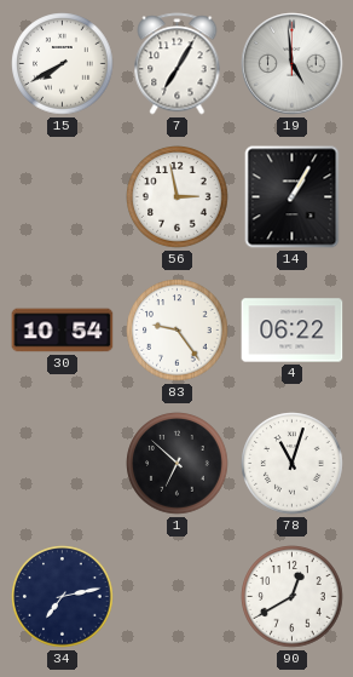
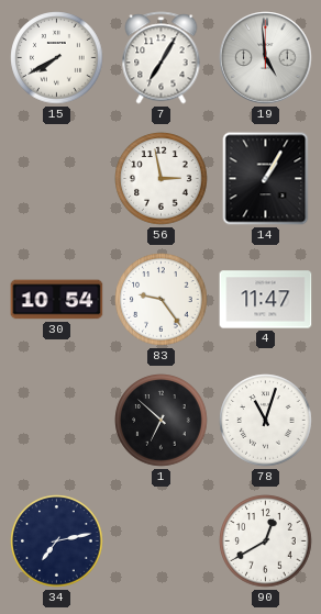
4: 06:22 -> 11:47
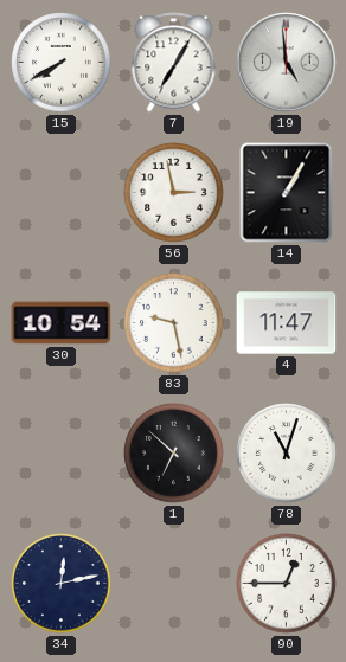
83: 9:24 -> 9:28
34: 7:13 -> 12:13
90: 12:40 -> 12:45
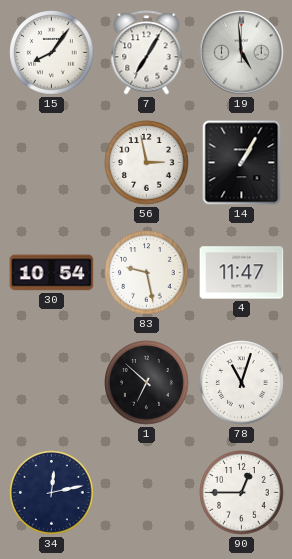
15: 7:40 -> 8:06
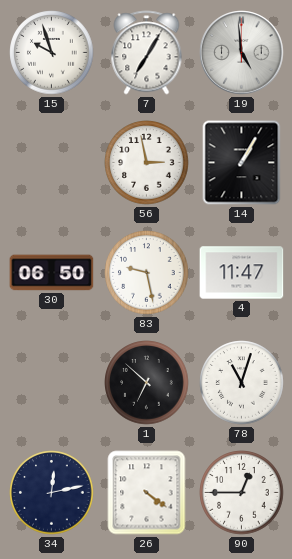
15: 8:06 -> 9:57
30: 10:54 -> 06:50
26: none -> 4:21
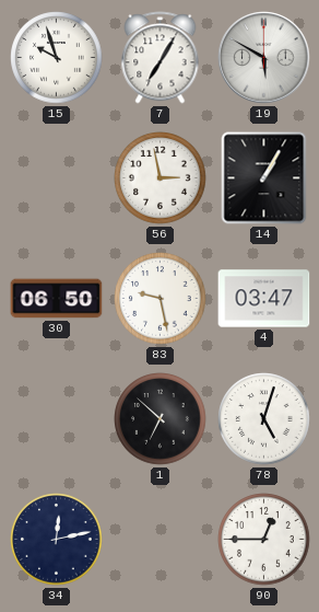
19: 4:59 -> 5:50
4: 11:47 -> 03:47
78: 11:03 -> 5:03
26: 4:21 -> none
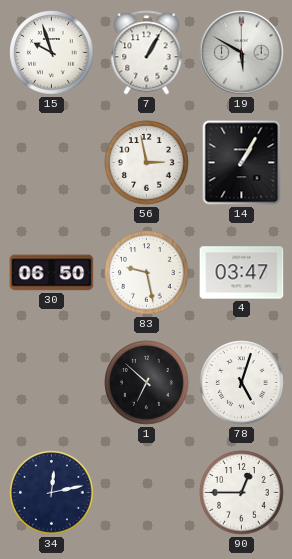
7: 7:05 -> 1:05
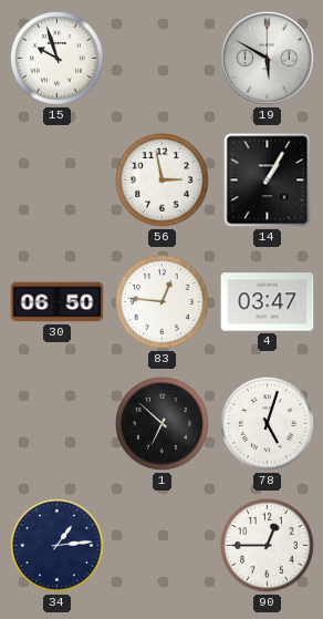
7: 1:05 -> none
83: 9:28 -> 12:46
34: 12:13 -> 1:14
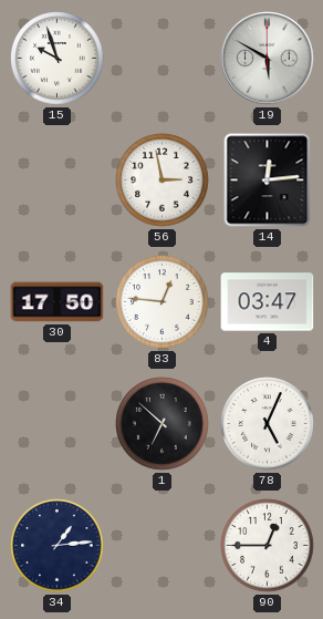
14: 1:05 -> 12:14
30: 06:50 -> 17:50
78: 5:03 -> 5:04
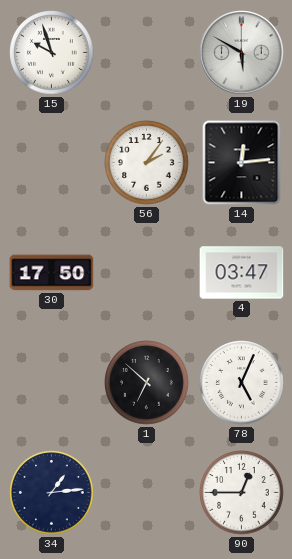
56: 2:58 -> 2:06
83: 12:46 -> none
